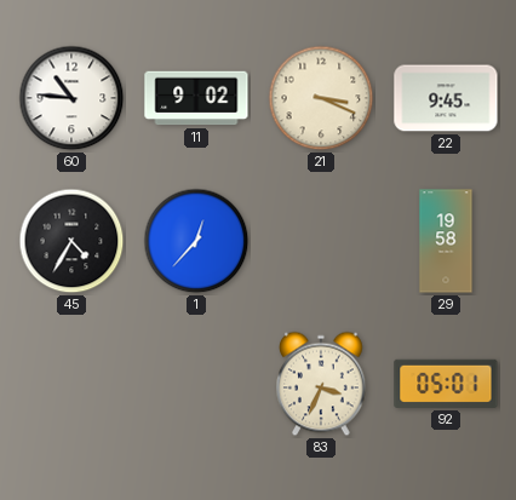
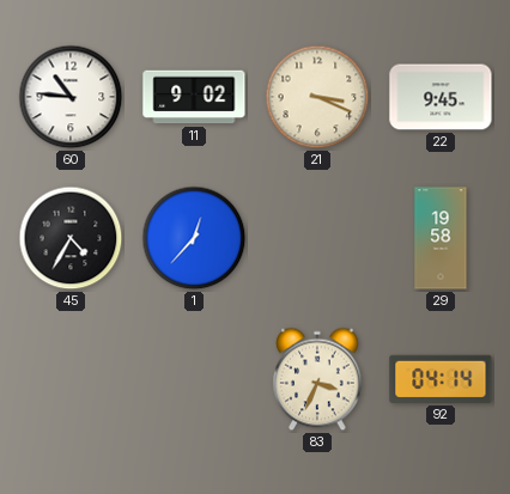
92: 05:01 -> 04:14
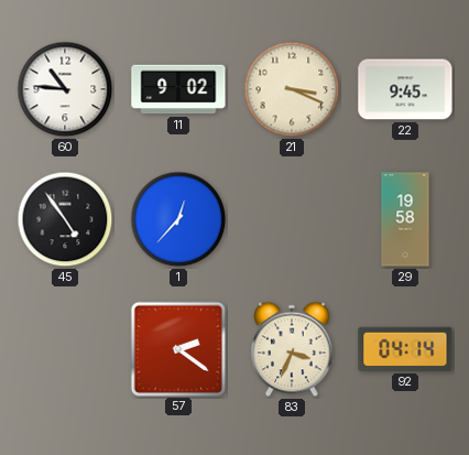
45: 4:35 -> 4:54
57: none -> 2:21
